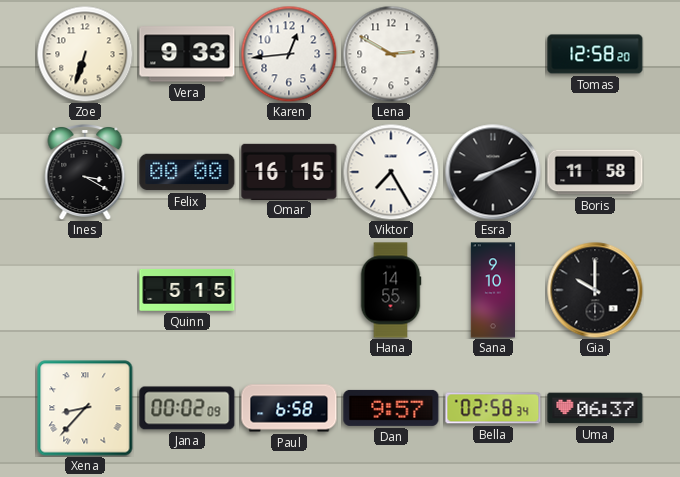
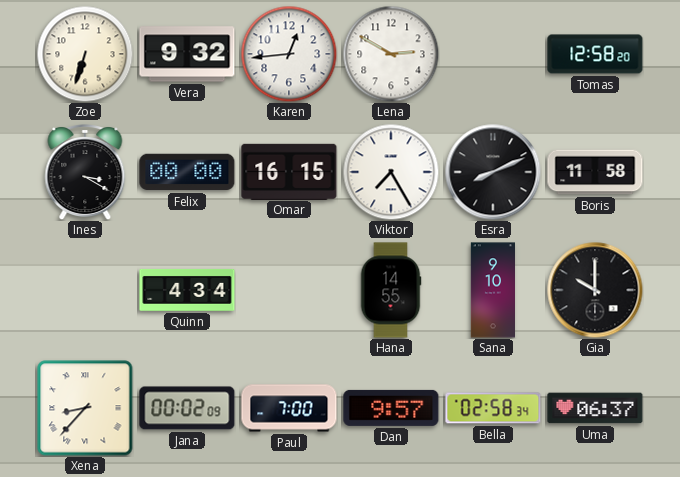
Vera: 9:33 -> 9:32
Quinn: 5:15 -> 4:34
Paul: 6:58 -> 7:00
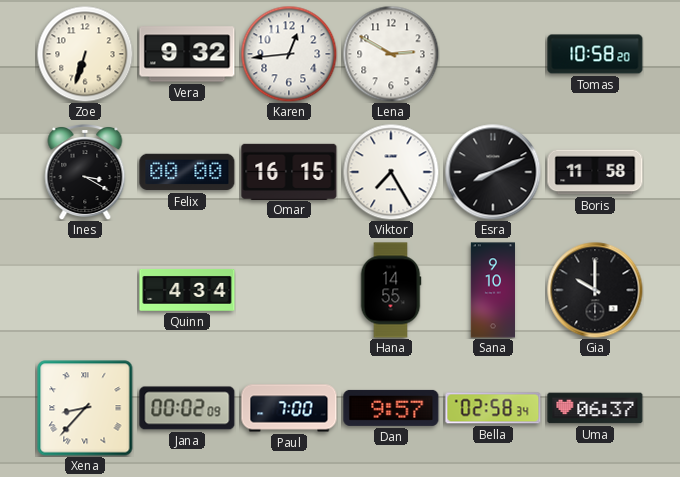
Tomas: 12:58 -> 10:58
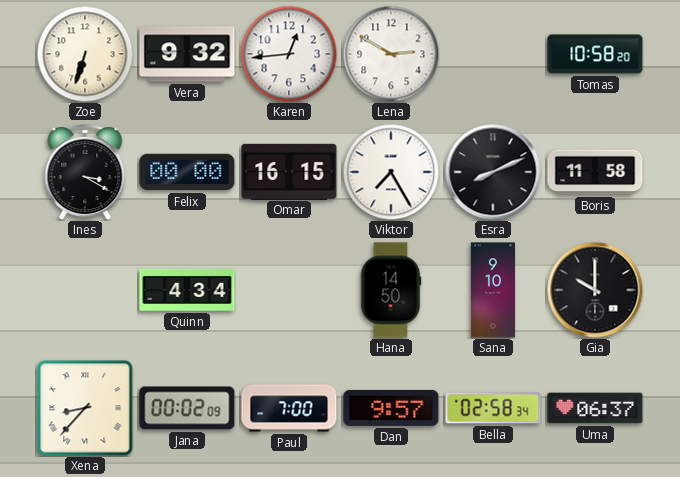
Hana: 14:55 -> 14:50
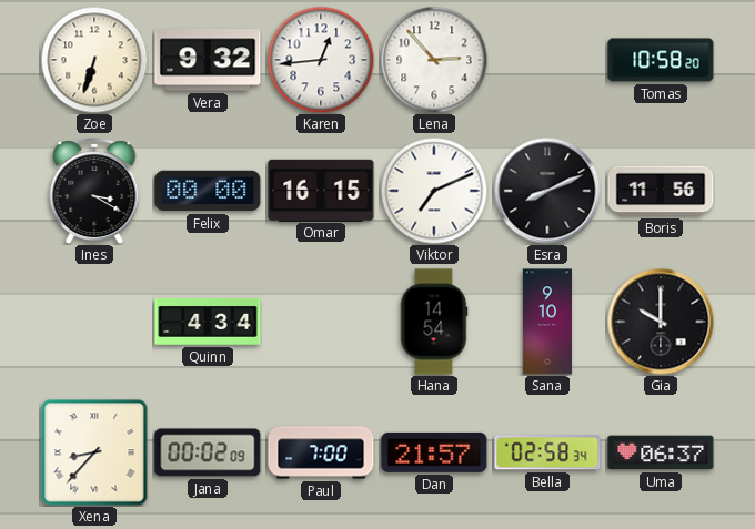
Lena: 2:50 -> 2:53
Viktor: 7:25 -> 7:11
Boris: 11:58 -> 11:56
Hana: 14:50 -> 14:54
Dan: 9:57 -> 21:57
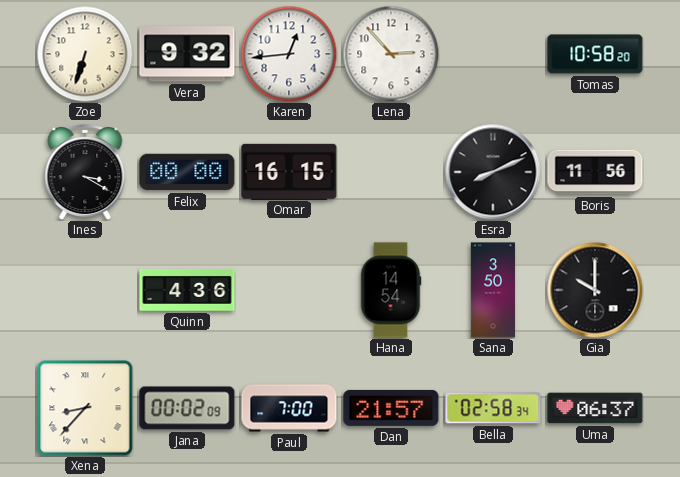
Viktor: 7:11 -> none
Quinn: 4:34 -> 4:36
Sana: 9:10 -> 3:50
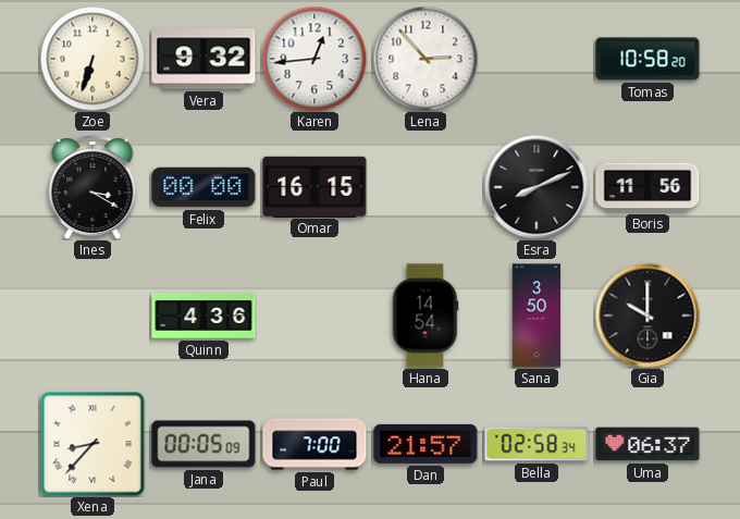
Jana: 00:02 -> 00:05
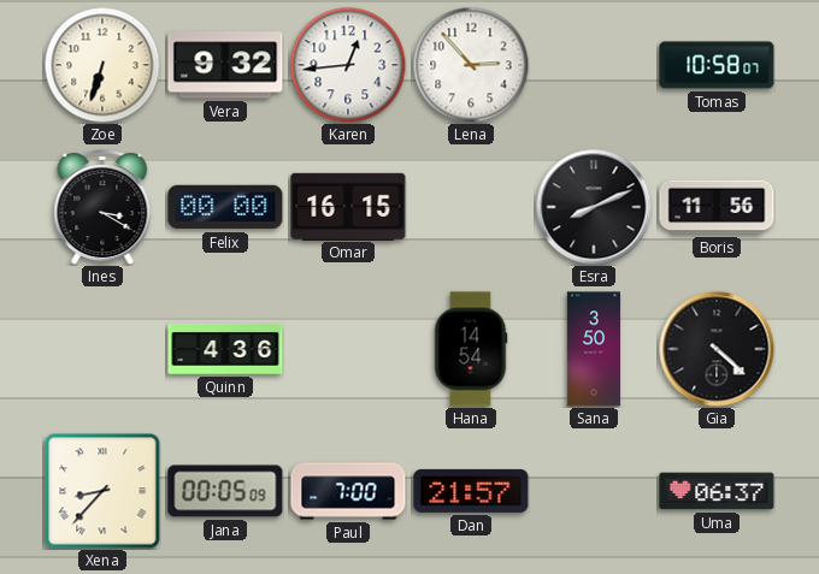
Tomas: 10:58:20 -> 10:58:07
Gia: 10:00 -> 4:22
Bella: 02:58 -> none
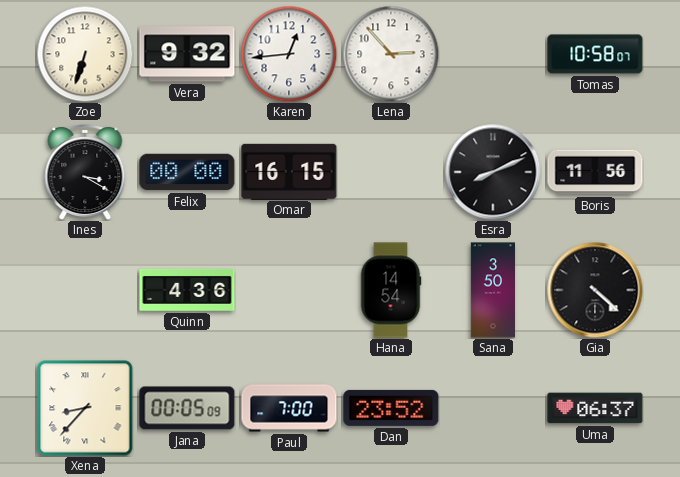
Dan: 21:57 -> 23:52
